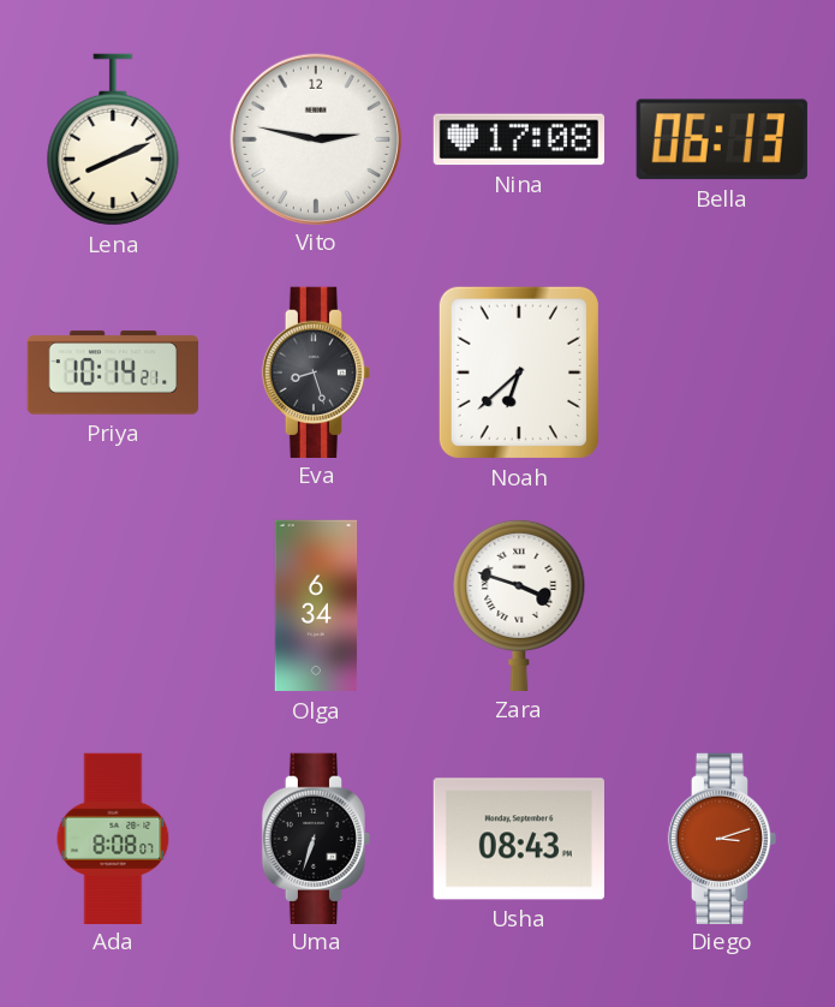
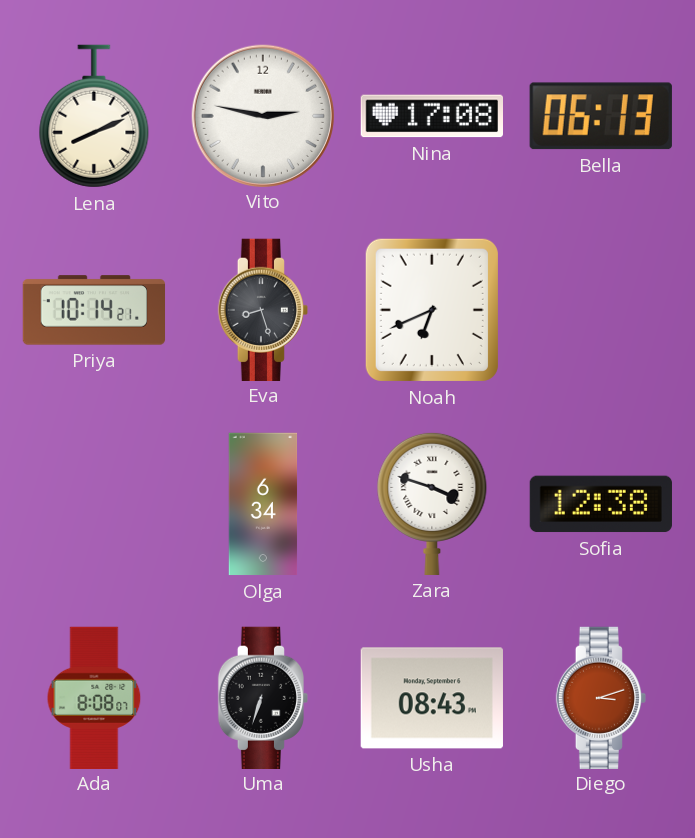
Noah: 6:38 -> 6:41
Sofia: none -> 12:38
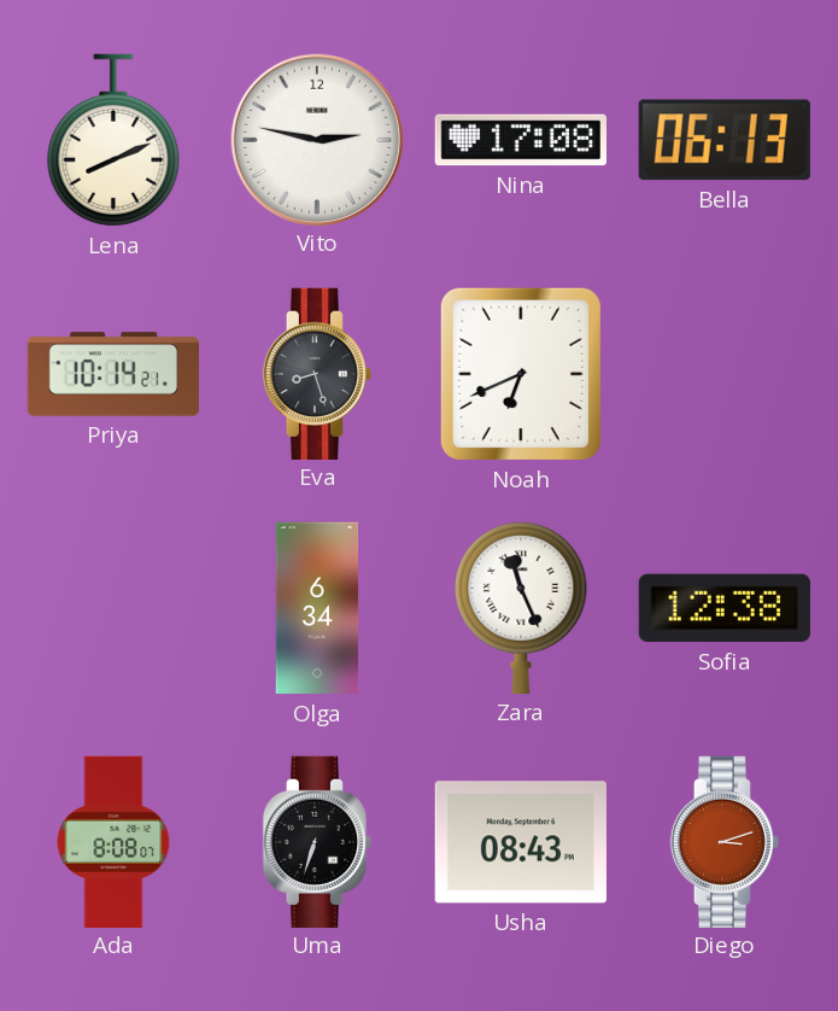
Zara: 3:48 -> 11:26
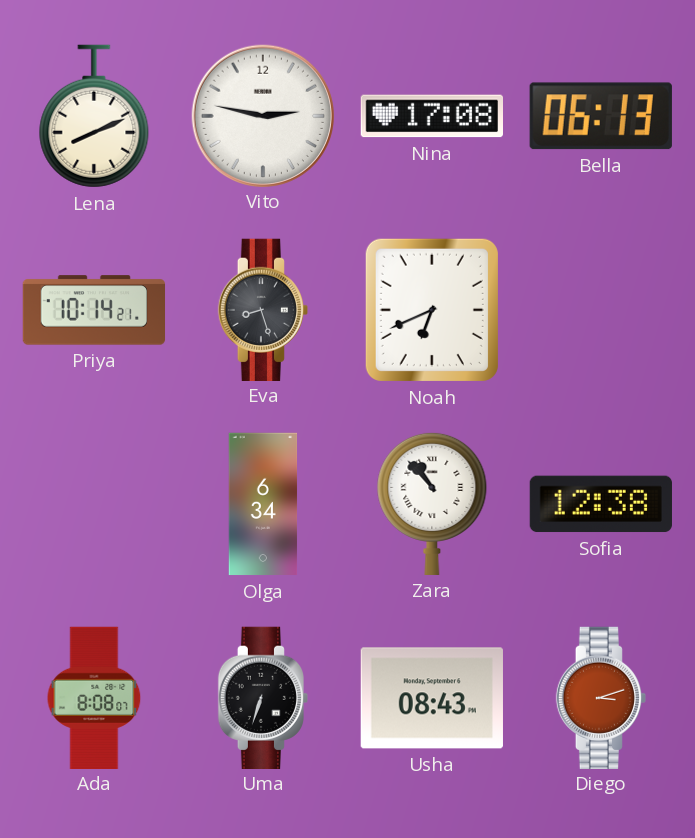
Zara: 11:26 -> 10:53
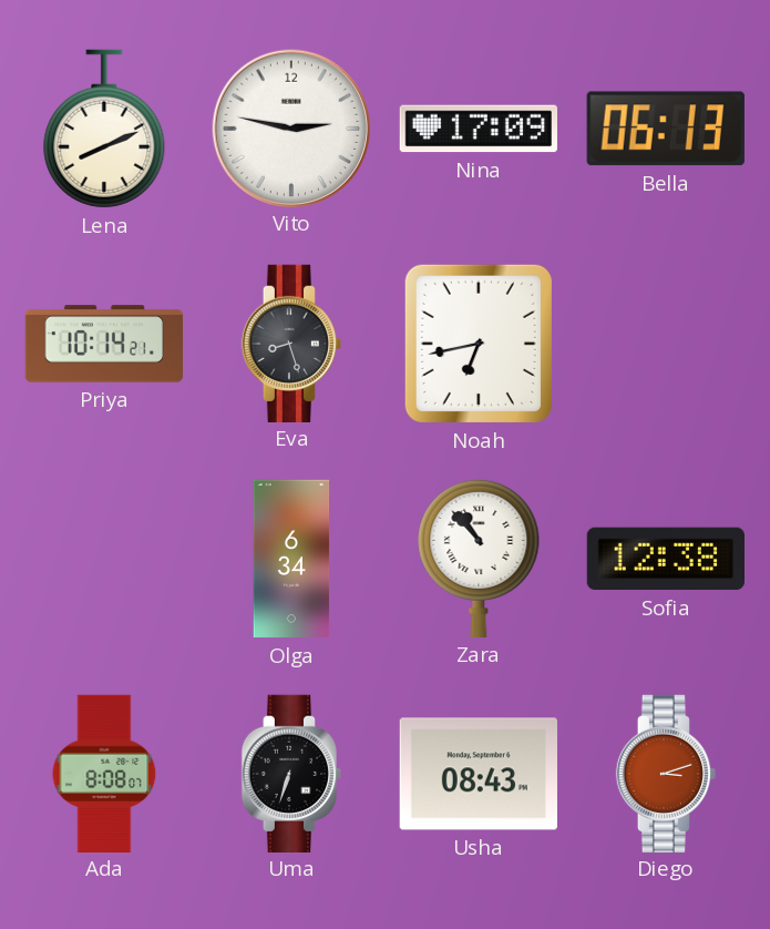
Nina: 17:08 -> 17:09
Noah: 6:41 -> 6:43
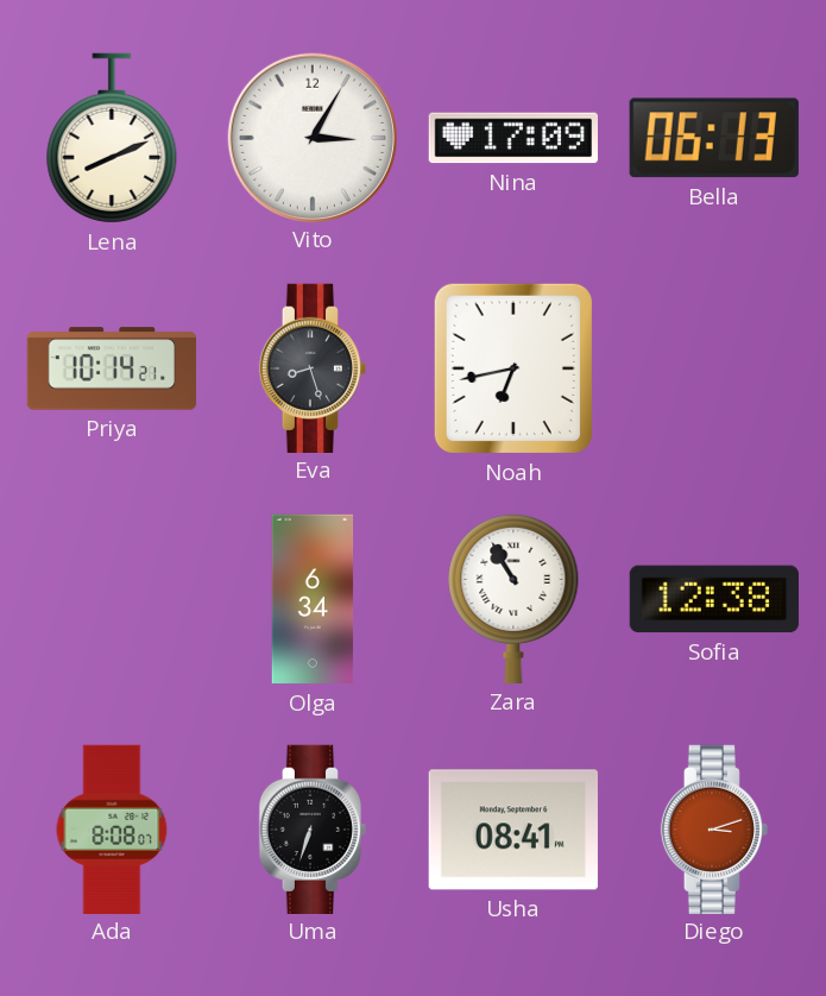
Vito: 2:47 -> 3:05
Zara: 10:53 -> 10:55
Usha: 08:43 -> 08:41
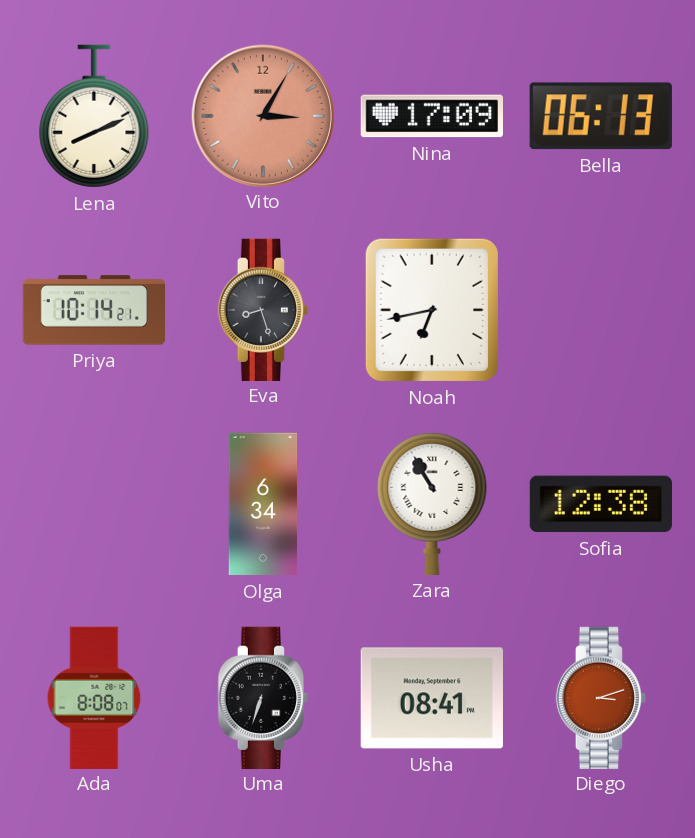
Vito dial: white -> salmon
